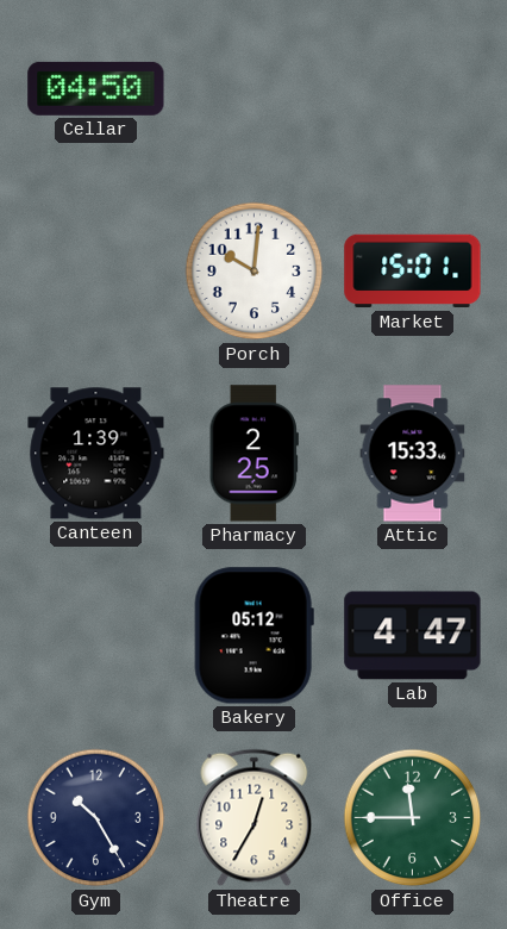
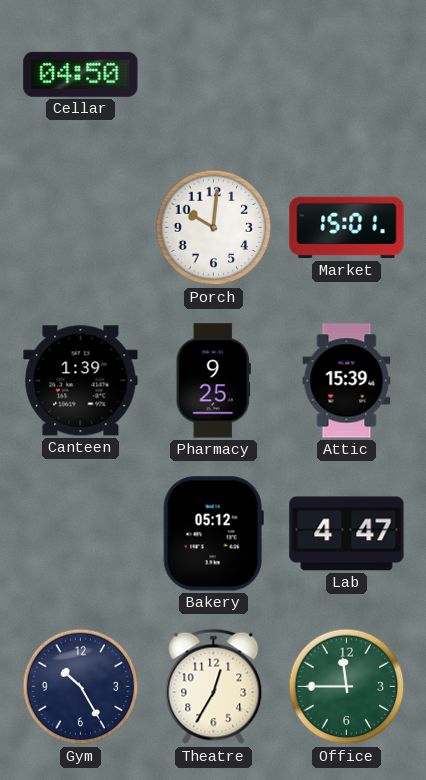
Pharmacy: 2:25 -> 9:25
Attic: 15:33 -> 15:39
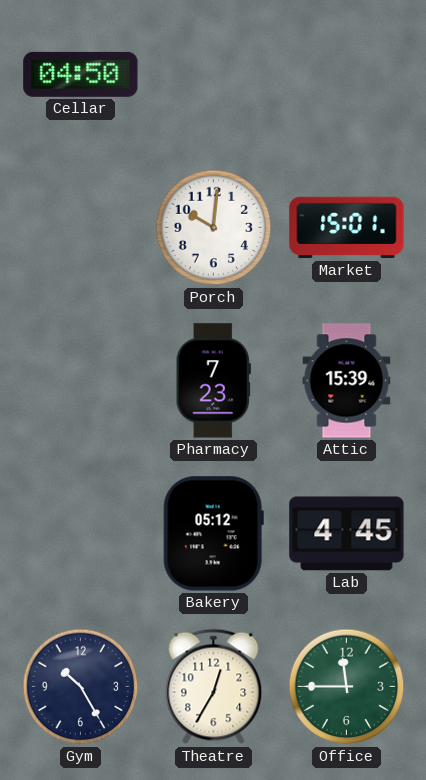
Canteen: 1:39 -> none
Pharmacy: 9:25 -> 7:23
Lab: 4:47 -> 4:45
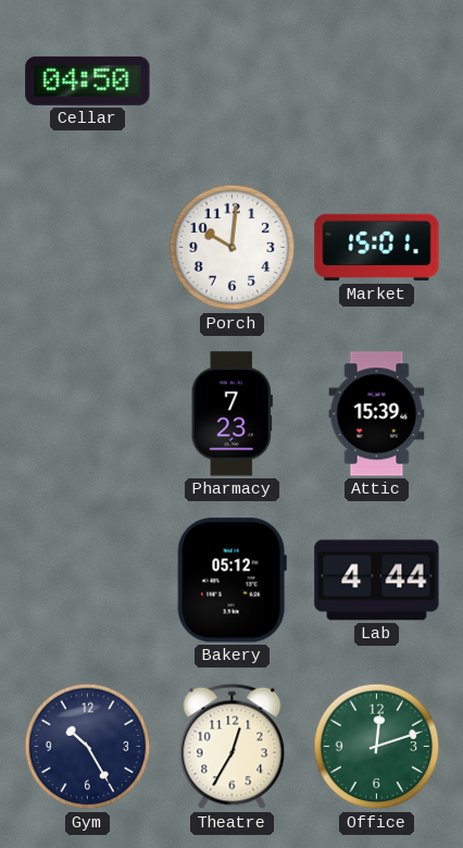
Lab: 4:45 -> 4:44
Office: 11:45 -> 12:12
